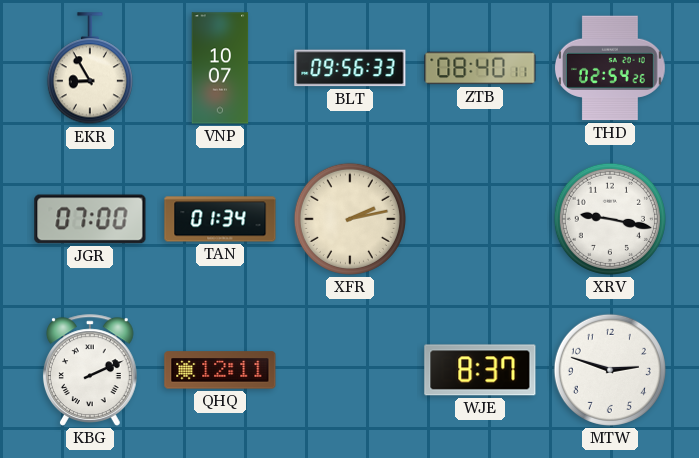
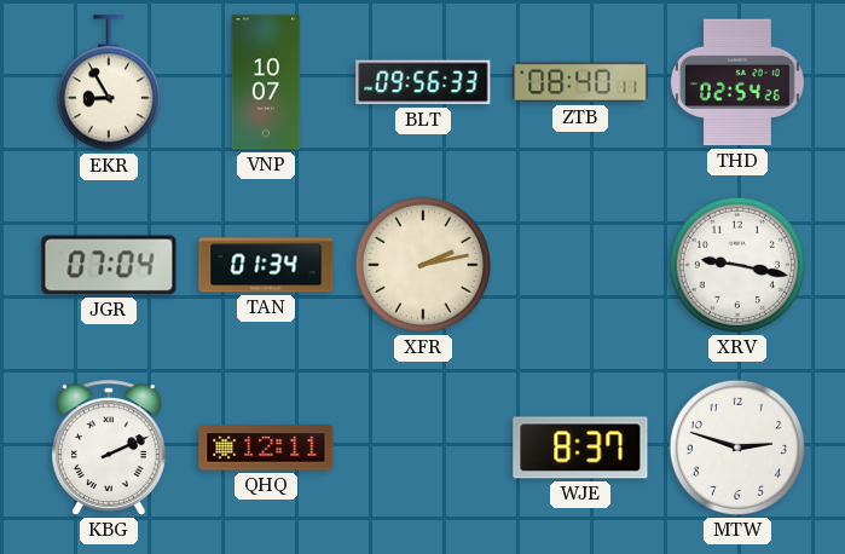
JGR: 07:00 -> 07:04
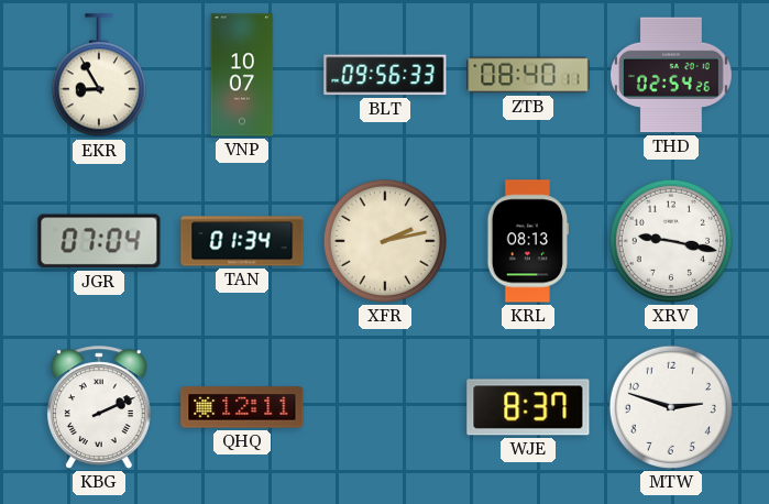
KRL: none -> 08:13
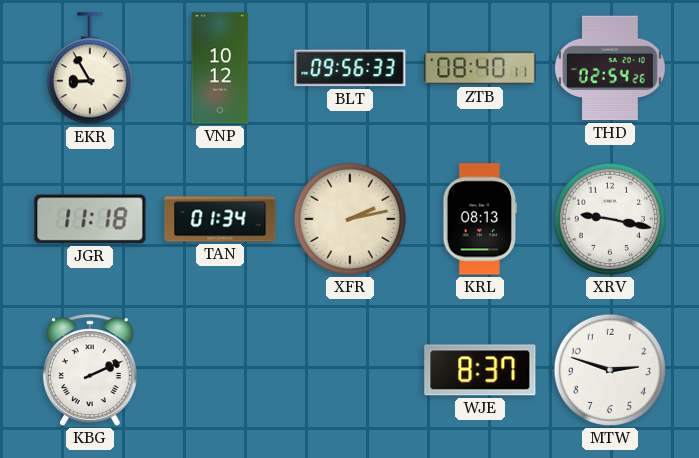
VNP: 10:07 -> 10:12
JGR: 07:04 -> 11:18
QHQ: 12:11 -> none
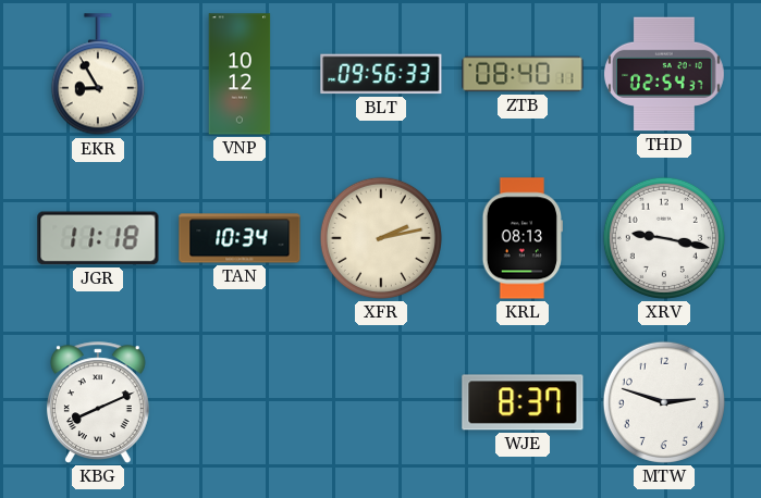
THD: 02:54:26 -> 02:54:37
TAN: 01:34 -> 10:34
KBG: 2:11 -> 8:11
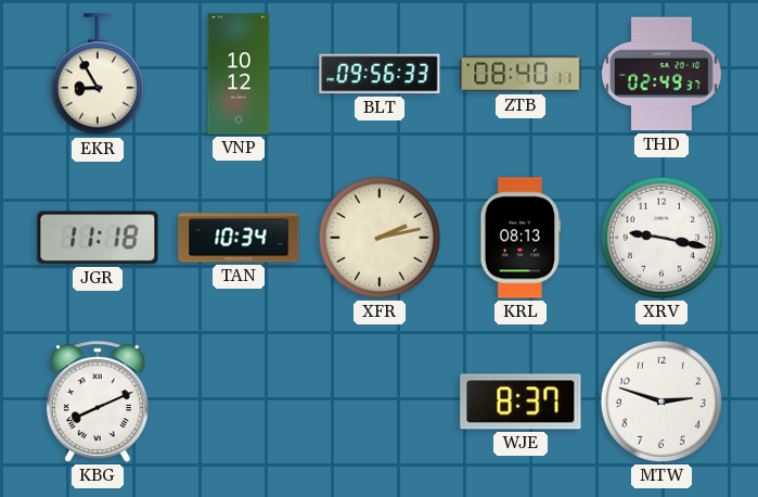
THD: 02:54 -> 02:49
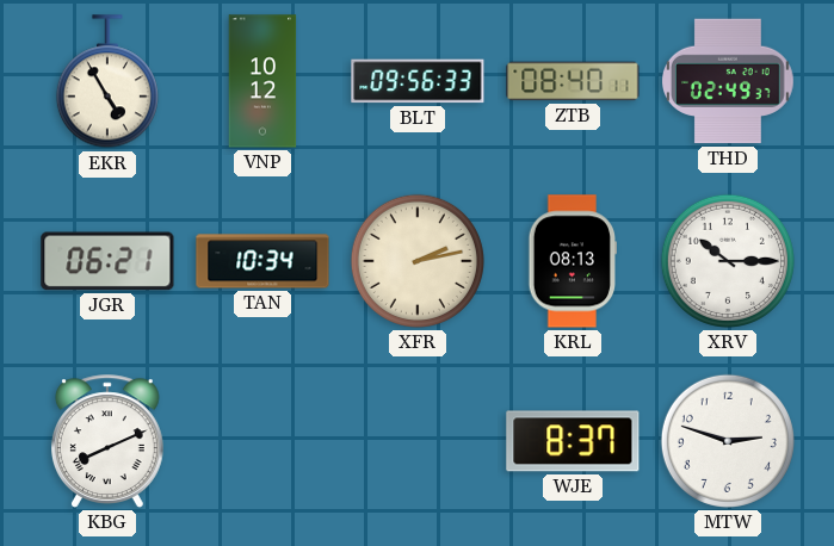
EKR: 8:55 -> 4:55
JGR: 11:18 -> 06:21
XRV: 9:17 -> 10:15
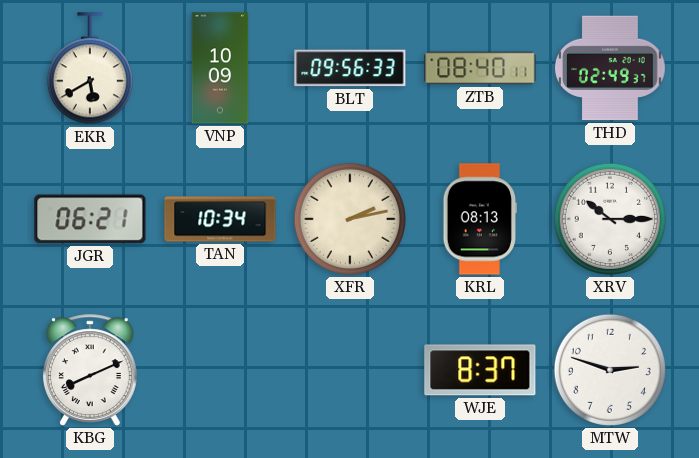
EKR: 4:55 -> 5:40
VNP: 10:12 -> 10:09
